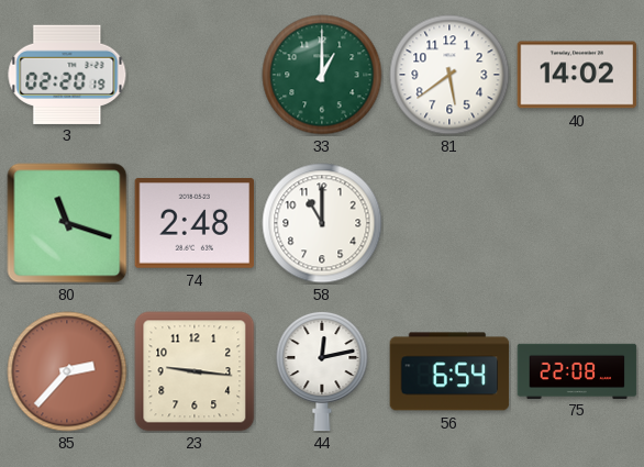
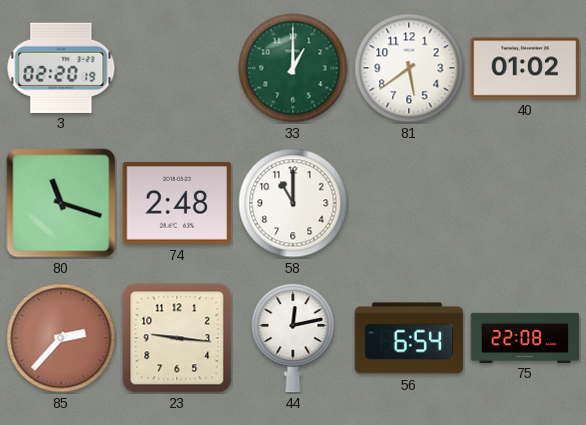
40: 14:02 -> 01:02
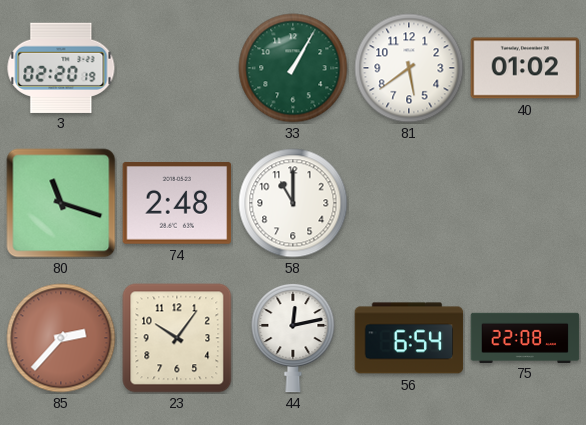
33: 1:00 -> 1:05
23: 9:16 -> 10:06
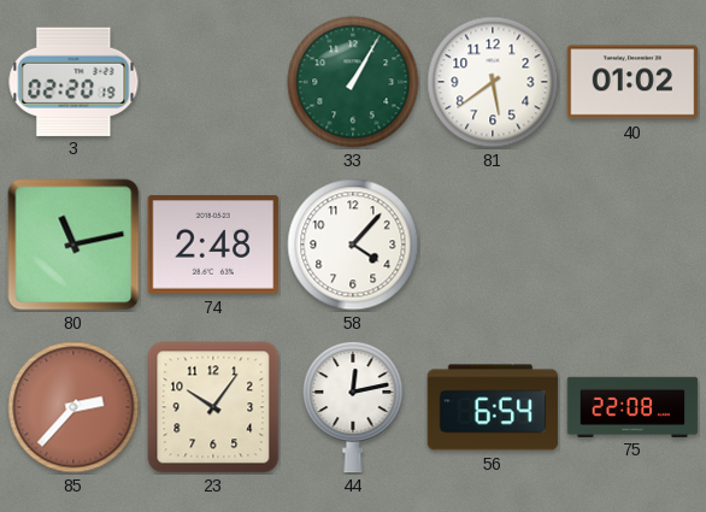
80: 11:18 -> 11:13
58: 11:00 -> 4:07
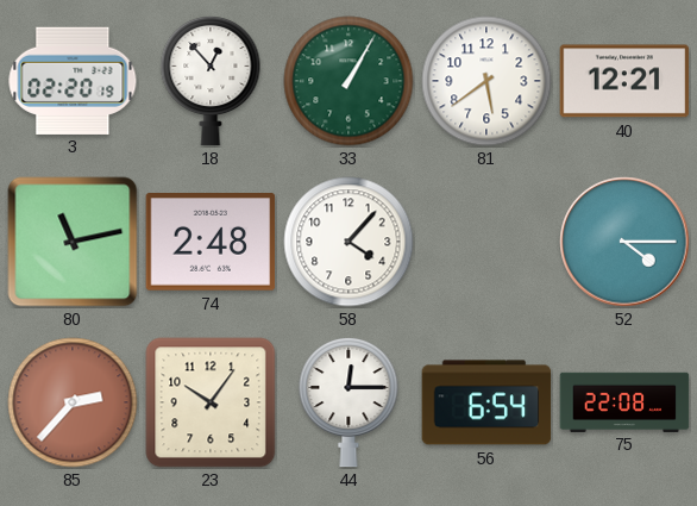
18: none -> 12:53
40: 01:02 -> 12:21
52: none -> 4:15
44: 12:13 -> 12:15
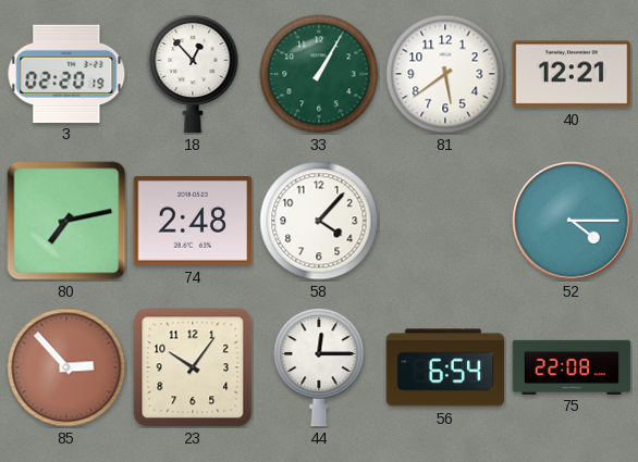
80: 11:13 -> 7:13
85: 2:37 -> 2:53
